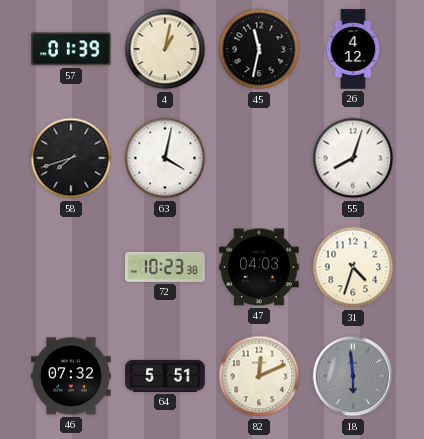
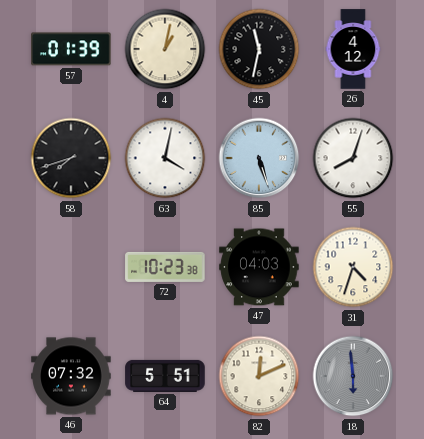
85: none -> 5:27
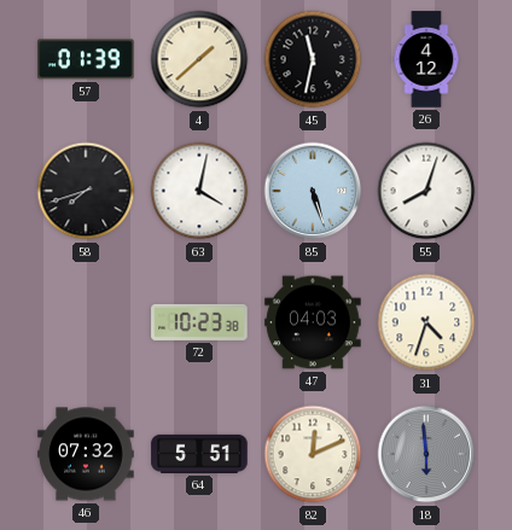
4: 1:02 -> 1:38
